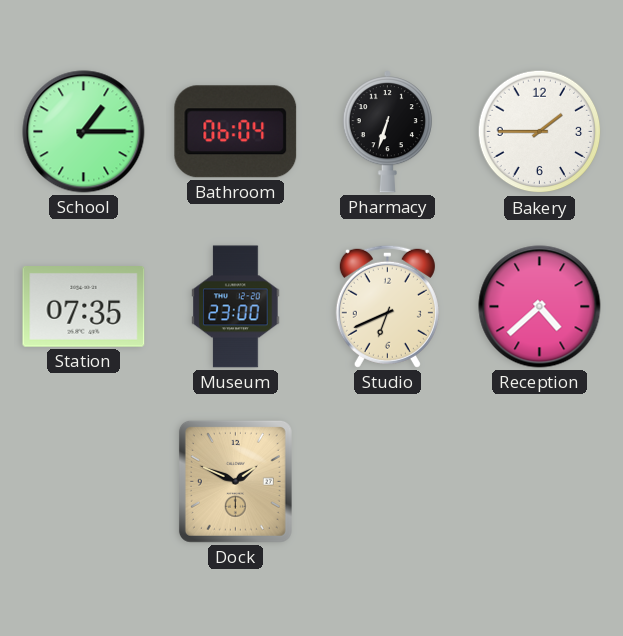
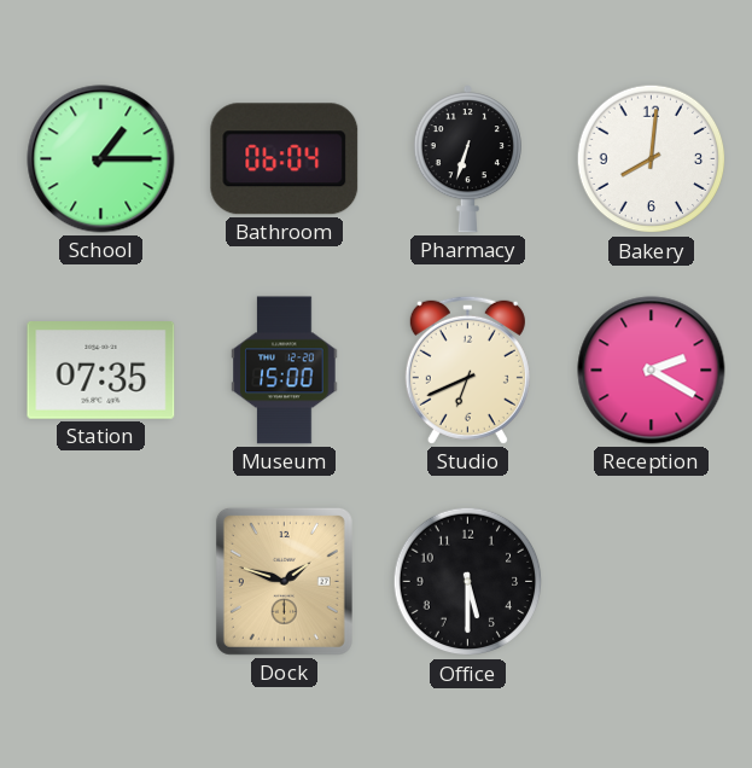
Bakery: 1:45 -> 8:01
Museum: 23:00 -> 15:00
Reception: 4:38 -> 2:20
Dock: 1:49 -> 1:48
Office: none -> 5:30
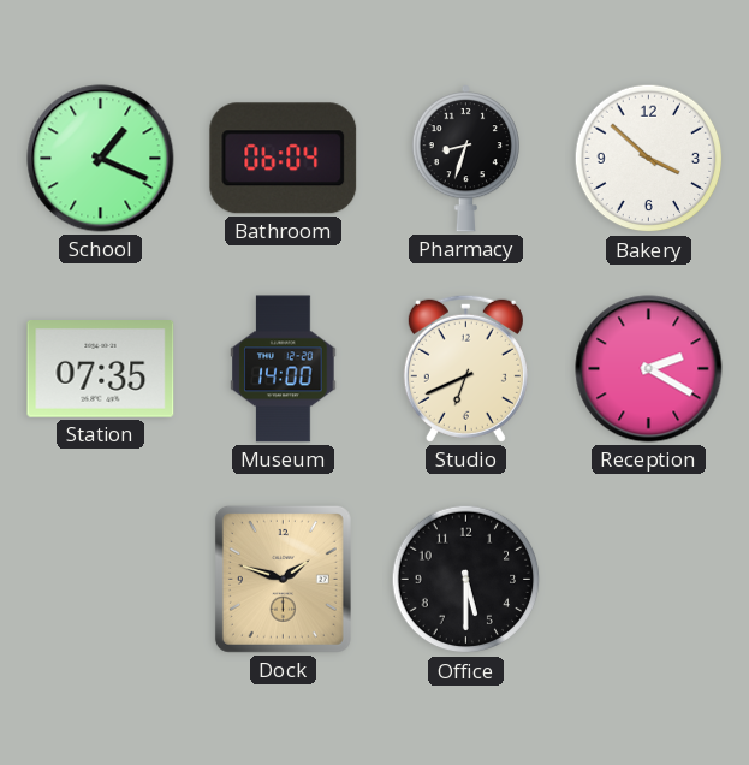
School: 1:15 -> 1:19
Pharmacy: 6:33 -> 8:33
Bakery: 8:01 -> 3:52
Museum: 15:00 -> 14:00
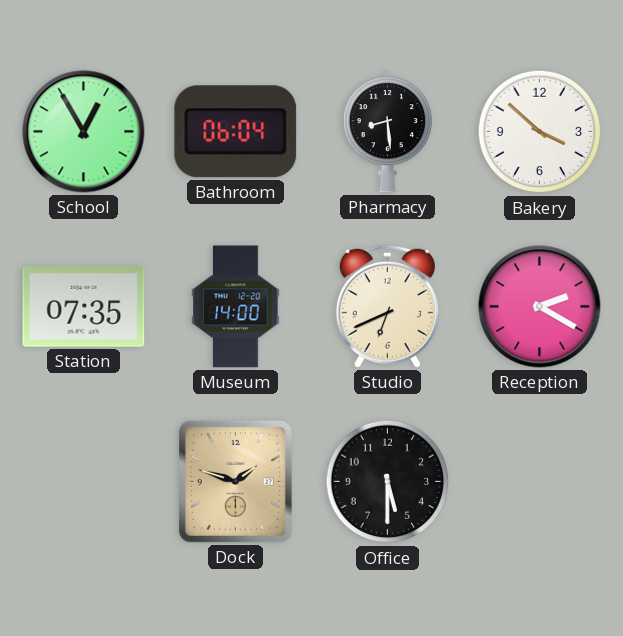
School: 1:19 -> 12:55
Pharmacy: 8:33 -> 8:29
